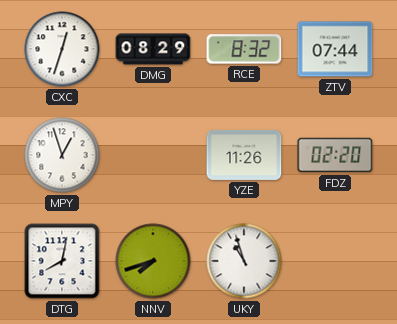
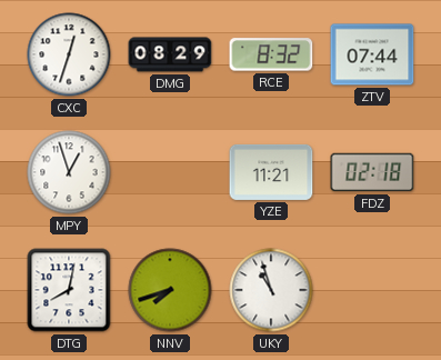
YZE: 11:26 -> 11:21
FDZ: 02:20 -> 02:18
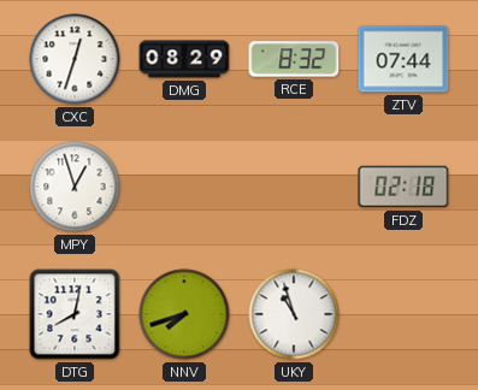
YZE: 11:21 -> none
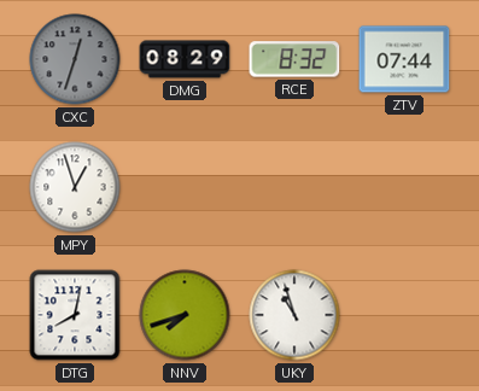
CXC dial: white -> grey
FDZ: 02:18 -> none
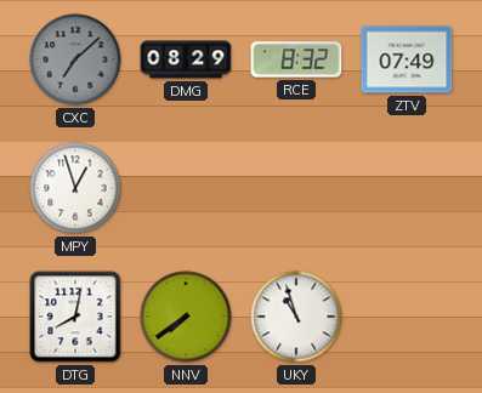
CXC: 12:33 -> 7:08
ZTV: 07:44 -> 07:49
NNV: 7:42 -> 7:39
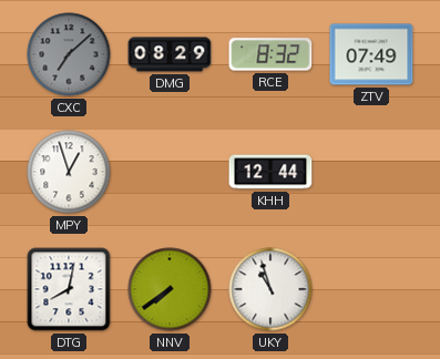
KHH: none -> 12:44
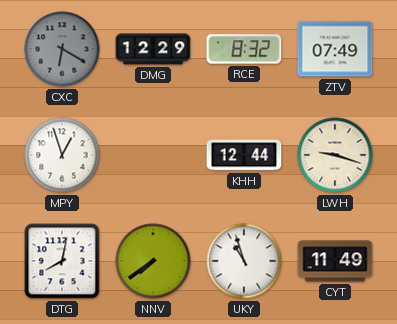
CXC: 7:08 -> 6:20
DMG: 08:29 -> 12:29
LWH: none -> 9:18
CYT: none -> 11:49
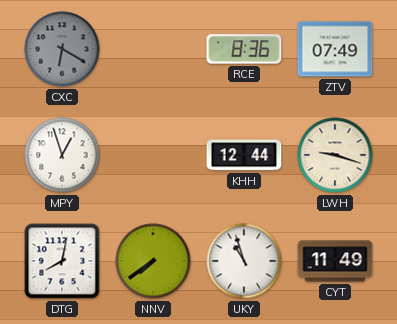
DMG: 12:29 -> none
RCE: 8:32 -> 8:36
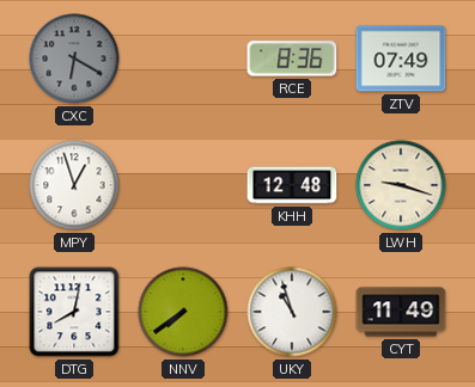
KHH: 12:44 -> 12:48
